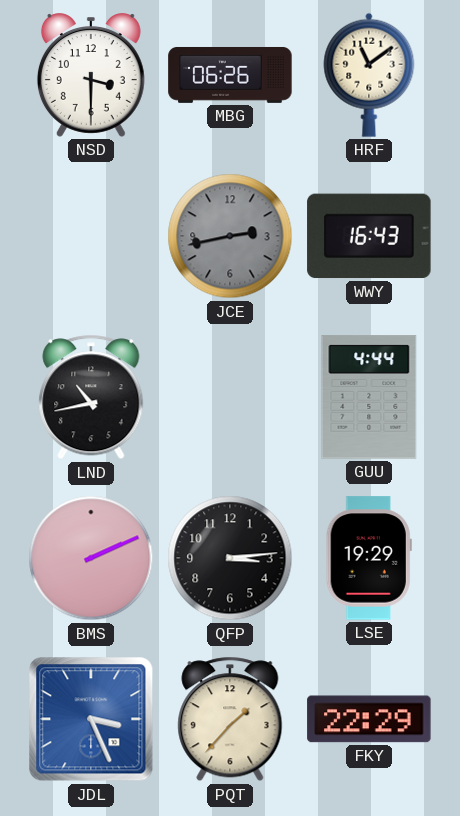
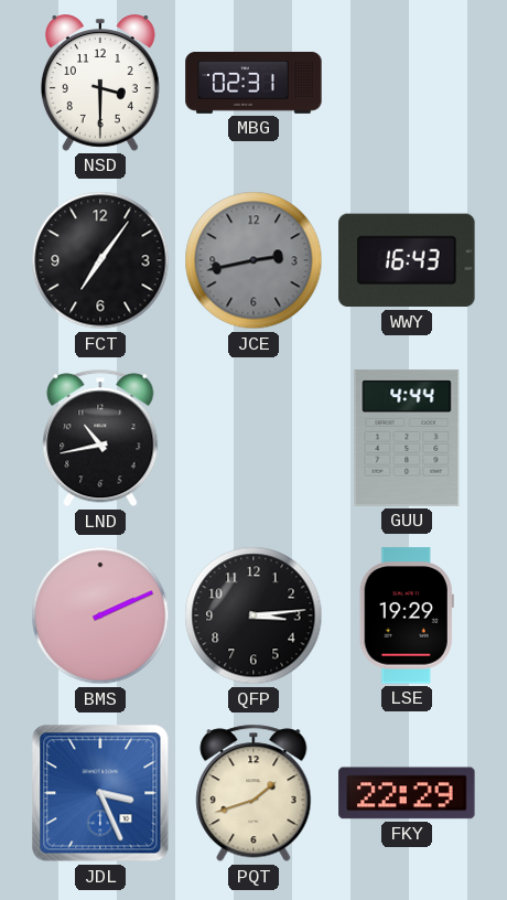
MBG: 06:26 -> 02:31
HRF: 11:09 -> none
FCT: none -> 7:06
PQT: 1:37 -> 1:42
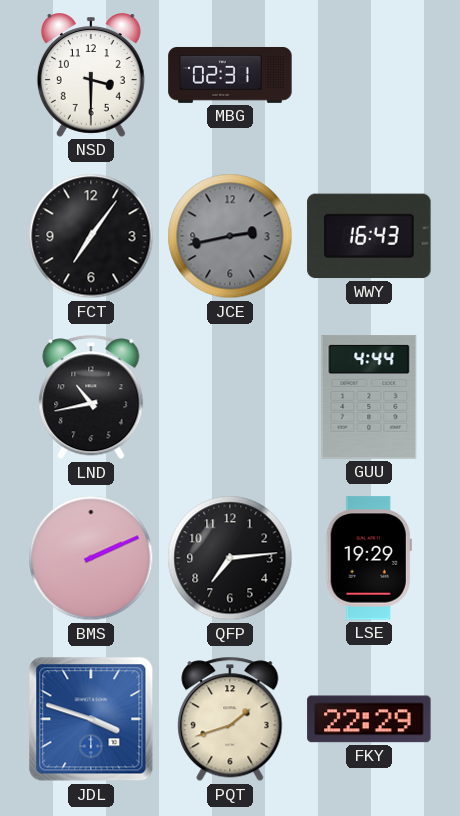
QFP: 3:14 -> 7:14
JDL: 3:26 -> 3:48
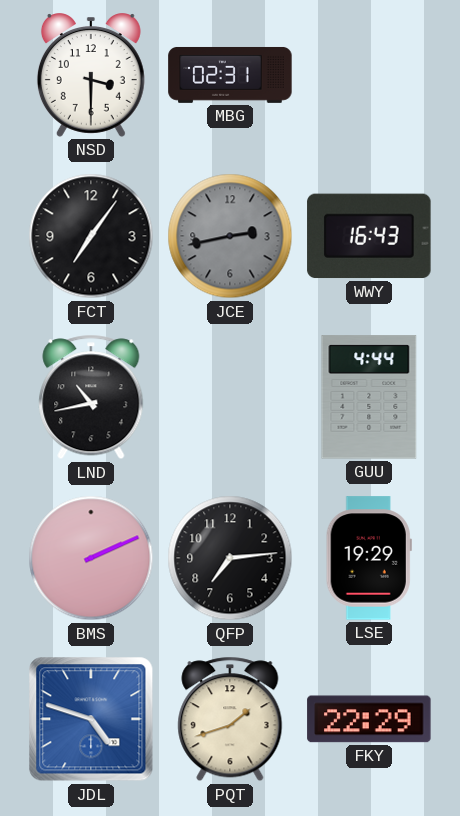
JDL: 3:48 -> 4:48
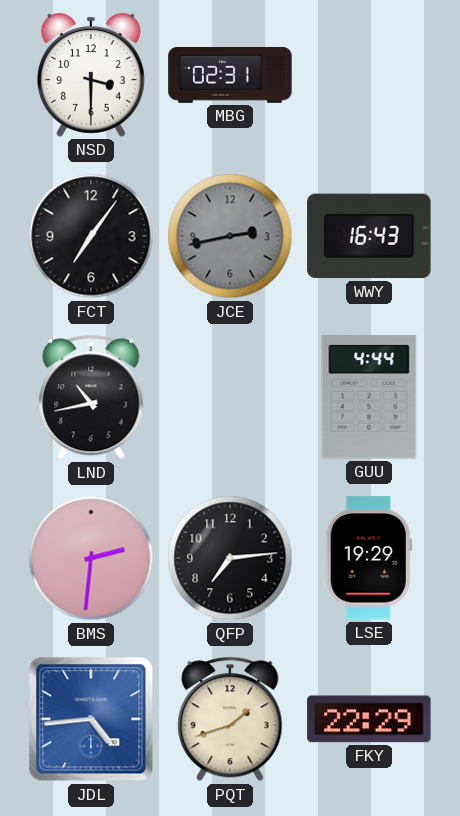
BMS: 2:11 -> 2:31
JDL: 4:48 -> 4:44
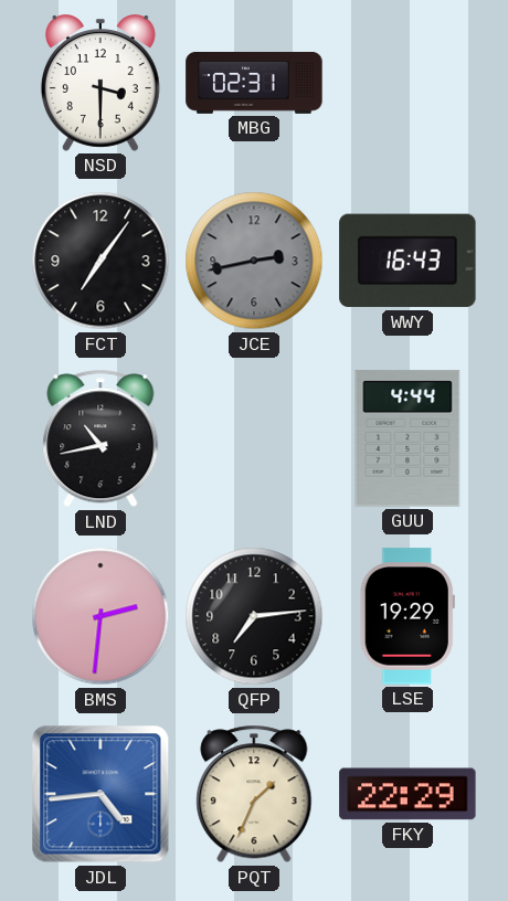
PQT: 1:42 -> 1:34
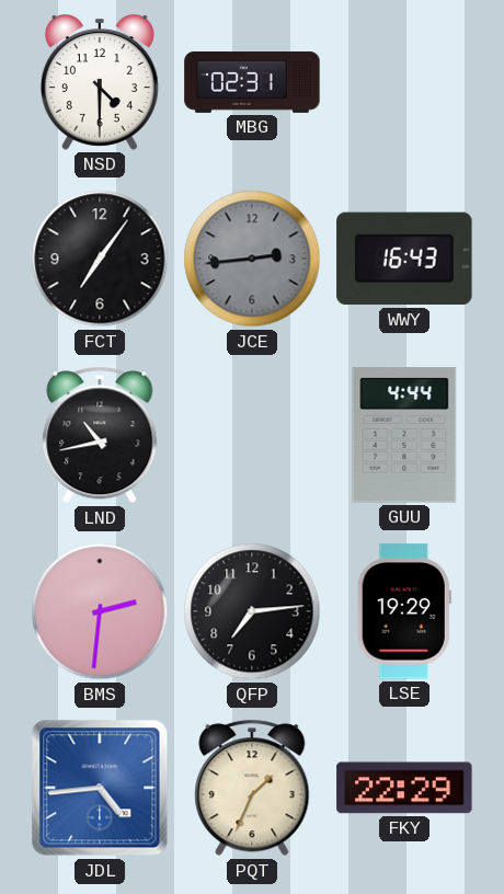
NSD: 3:30 -> 4:30
JCE: 2:43 -> 2:44
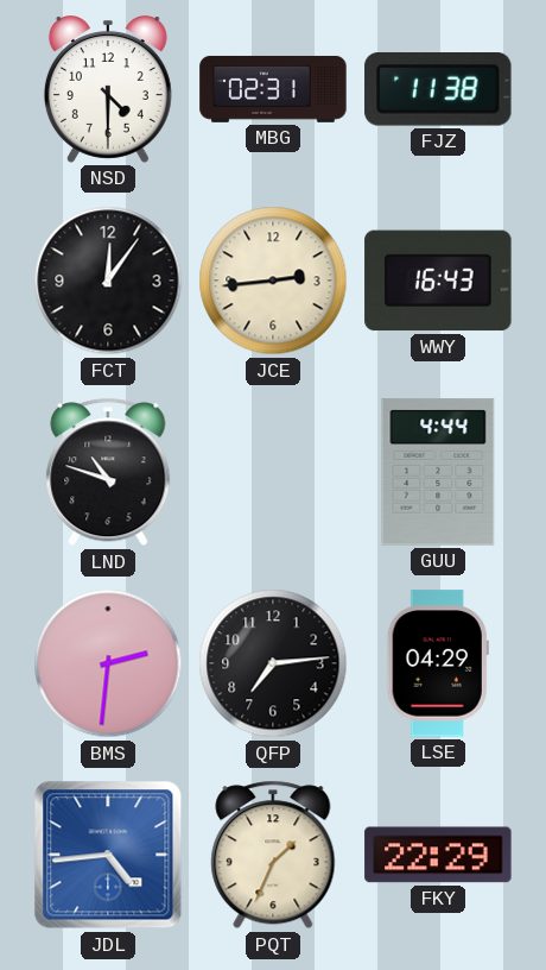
FJZ: none -> 11:38
FCT: 7:06 -> 12:06
JCE dial: grey -> cream
LND: 10:43 -> 10:48
LSE: 19:29 -> 04:29
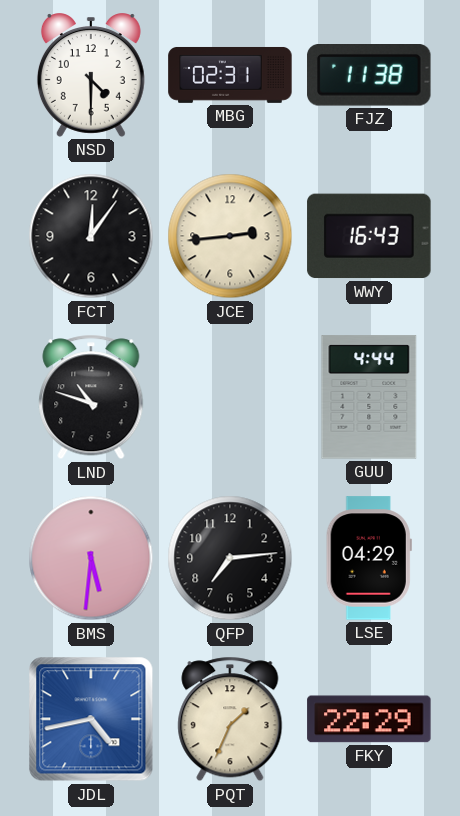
BMS: 2:31 -> 5:31
JDL: 4:44 -> 4:43
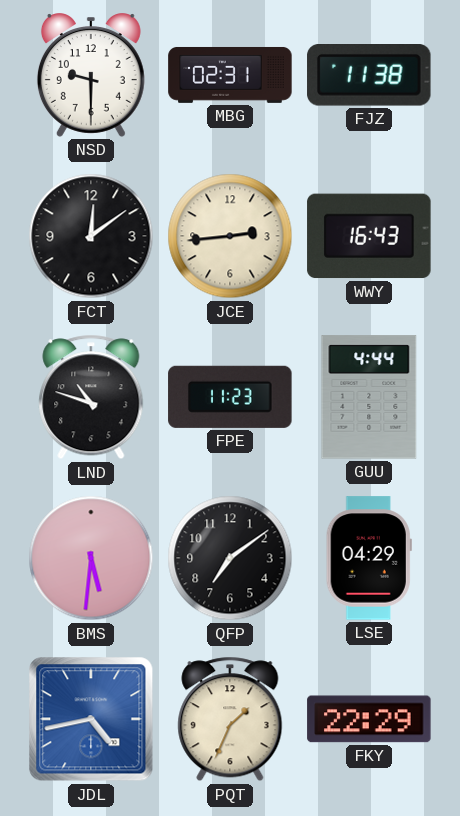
NSD: 4:30 -> 9:30
FCT: 12:06 -> 12:09
FPE: none -> 11:23
QFP: 7:14 -> 7:09
